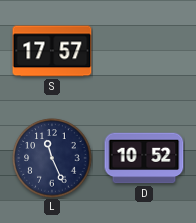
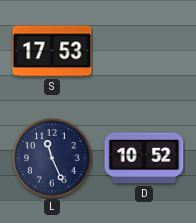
S: 17:57 -> 17:53
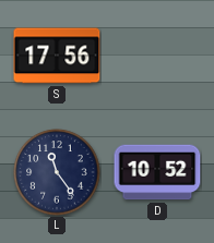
S: 17:53 -> 17:56
L: 11:26 -> 11:24
